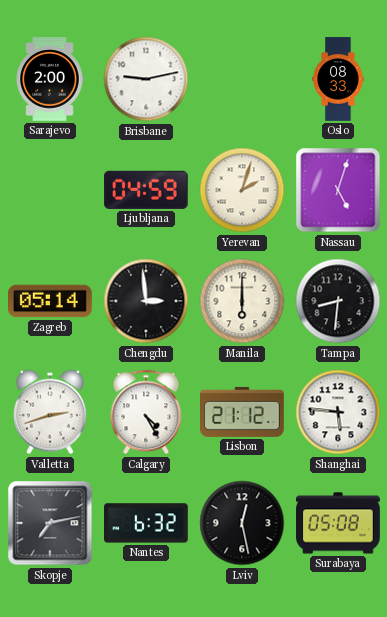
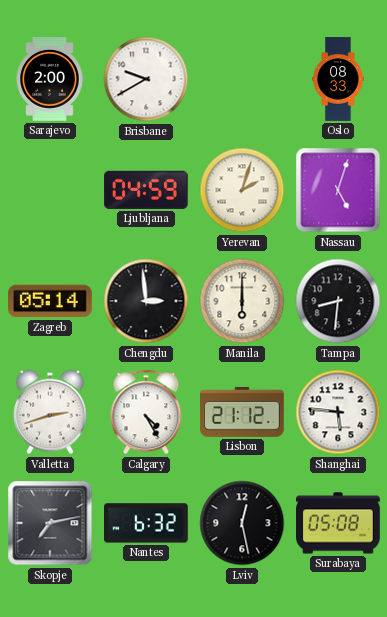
Brisbane: 9:13 -> 9:40
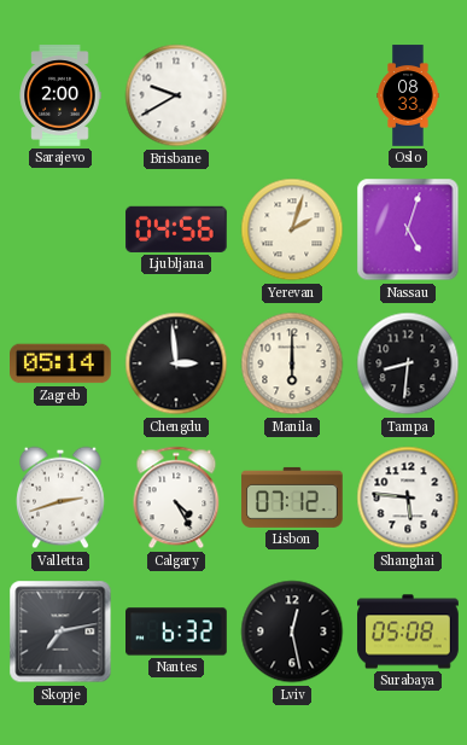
Ljubljana: 04:59 -> 04:56
Lisbon: 21:12 -> 07:12
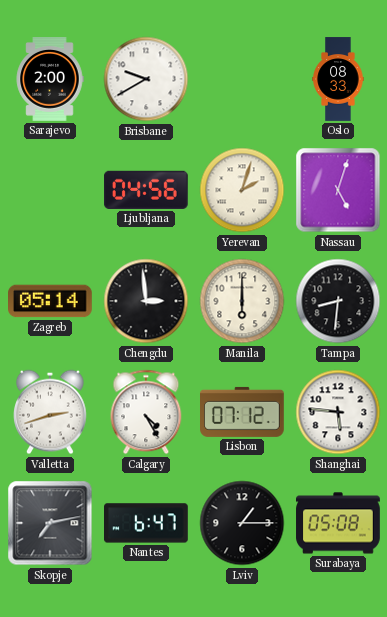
Nantes: 6:32 -> 6:47
Lviv: 12:28 -> 1:15
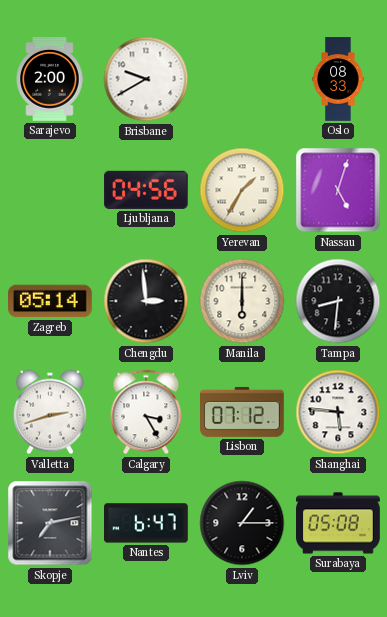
Yerevan: 2:03 -> 1:35
Calgary: 4:25 -> 3:25
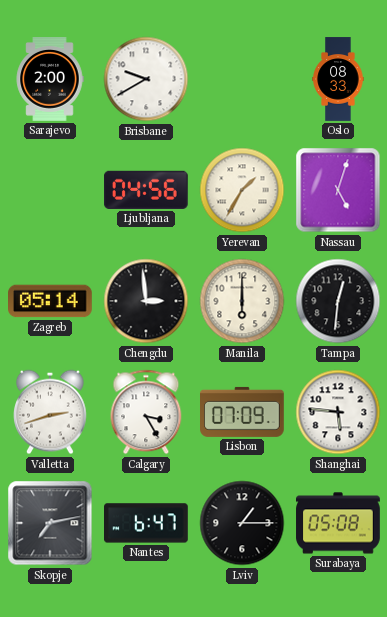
Tampa: 8:31 -> 12:31
Lisbon: 07:12 -> 07:09
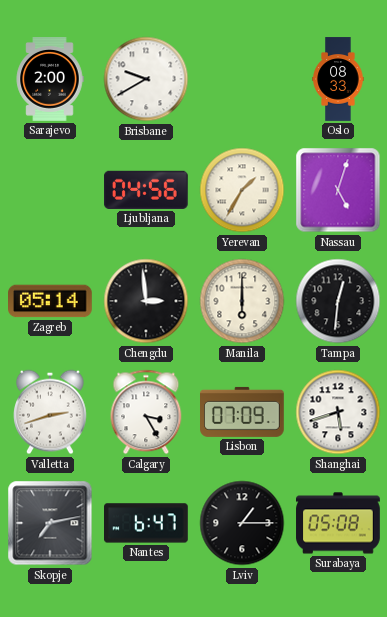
Shanghai: 5:46 -> 5:42
